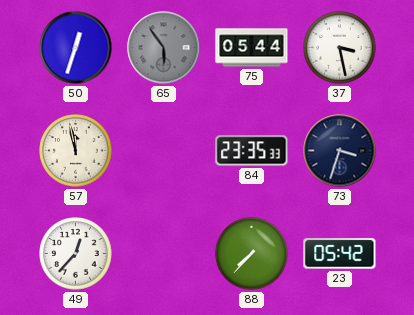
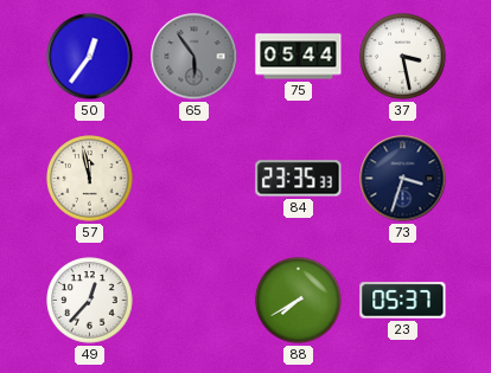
50: 12:33 -> 12:36
88: 7:37 -> 7:40
23: 05:42 -> 05:37
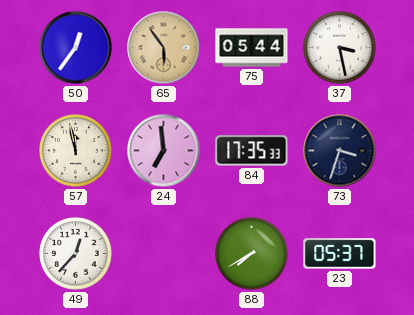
65 dial: grey -> champagne
24: none -> 6:59
84: 23:35 -> 17:35
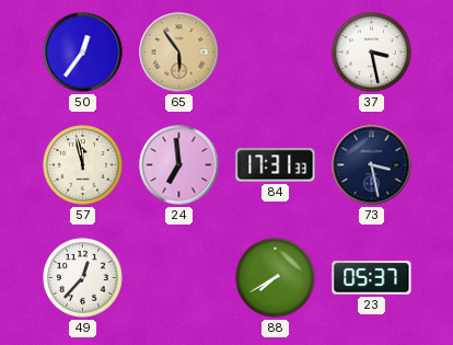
75: 05:44 -> none
84: 17:35 -> 17:31
73: 3:33 -> 3:28
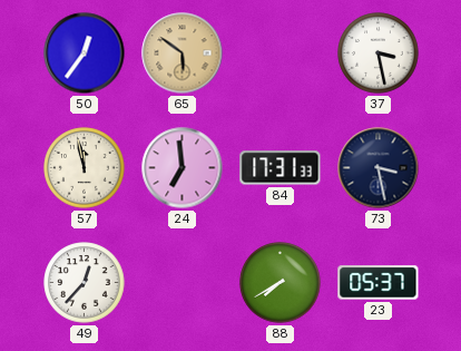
65: 5:54 -> 5:51
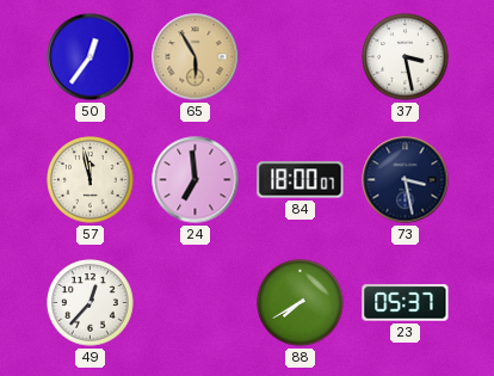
65: 5:51 -> 5:55
84: 17:31 -> 18:00
